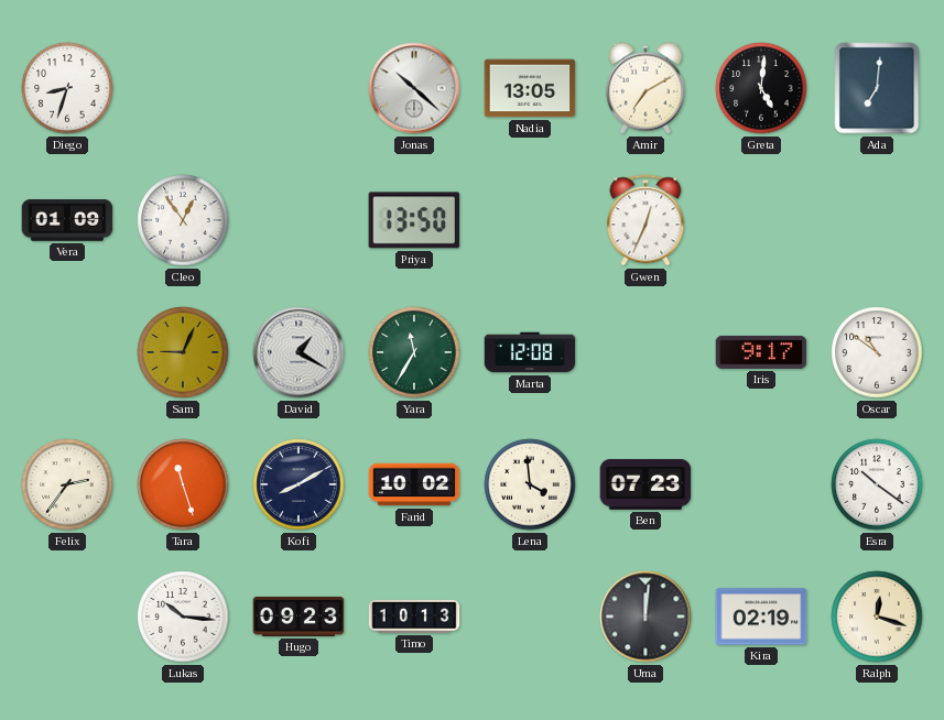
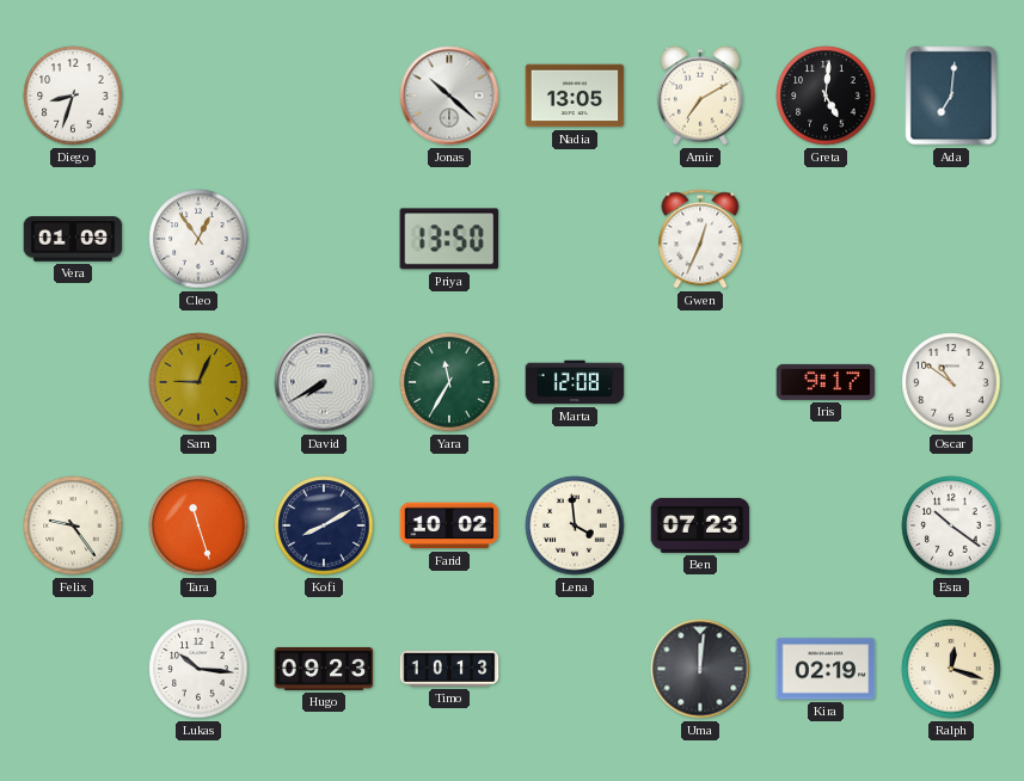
David: 1:20 -> 7:40
Felix: 2:36 -> 9:24
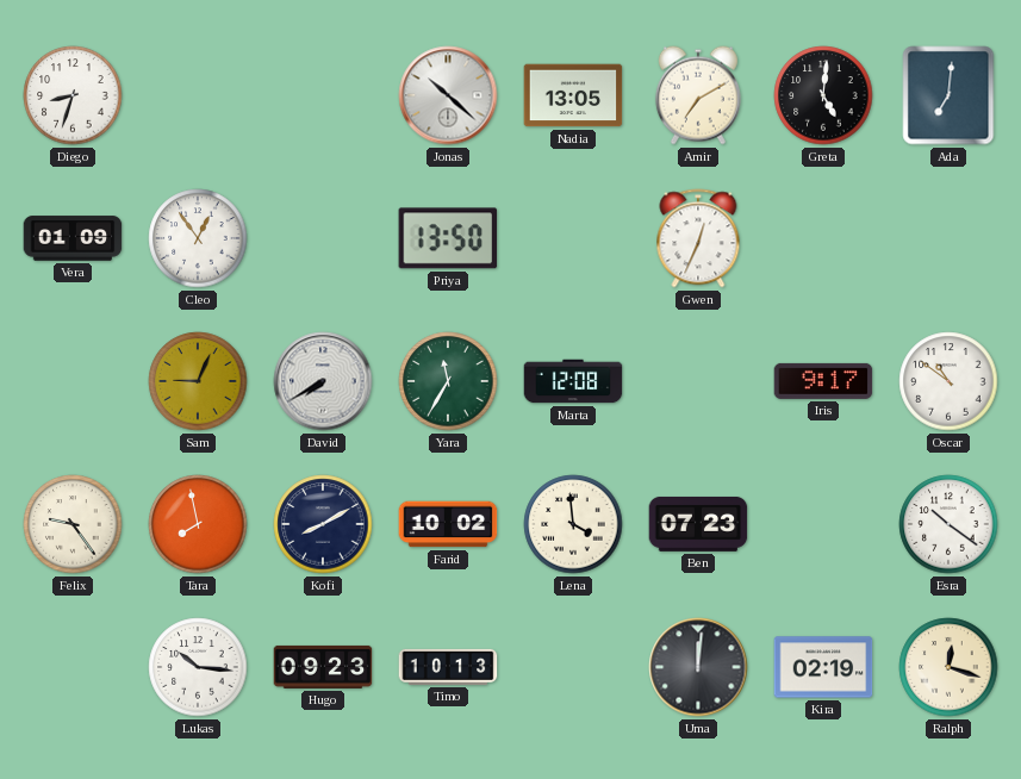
Tara: 11:27 -> 7:58
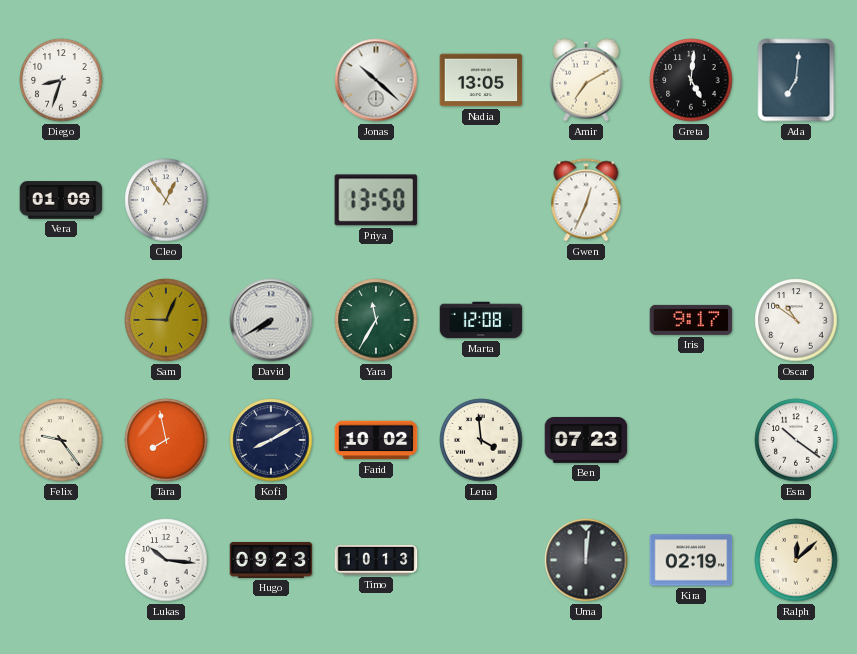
Ralph: 12:18 -> 12:08
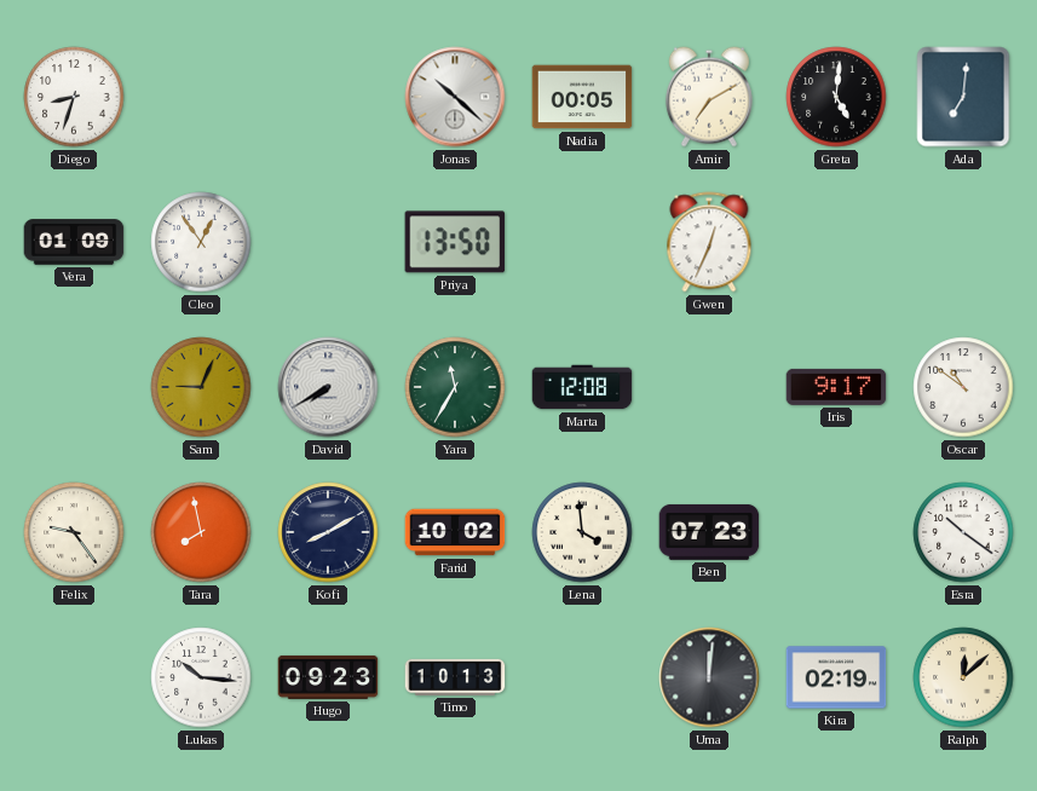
Nadia: 13:05 -> 00:05
